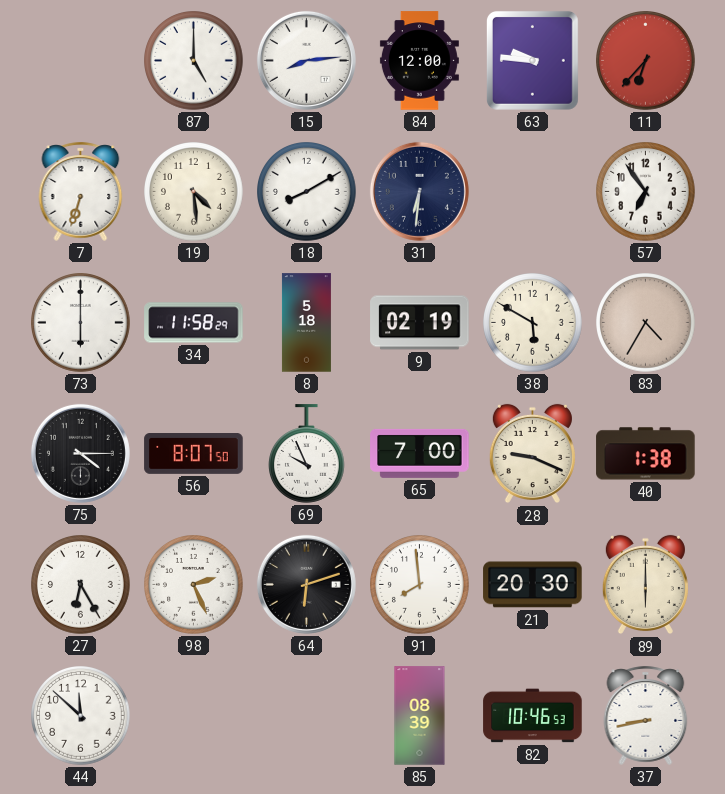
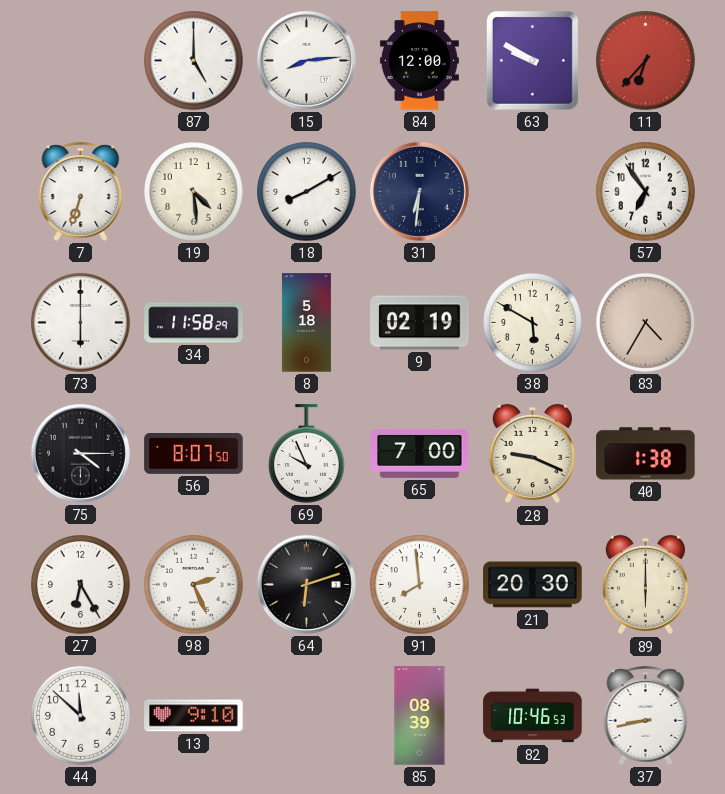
63: 9:46 -> 9:50
13: none -> 9:10
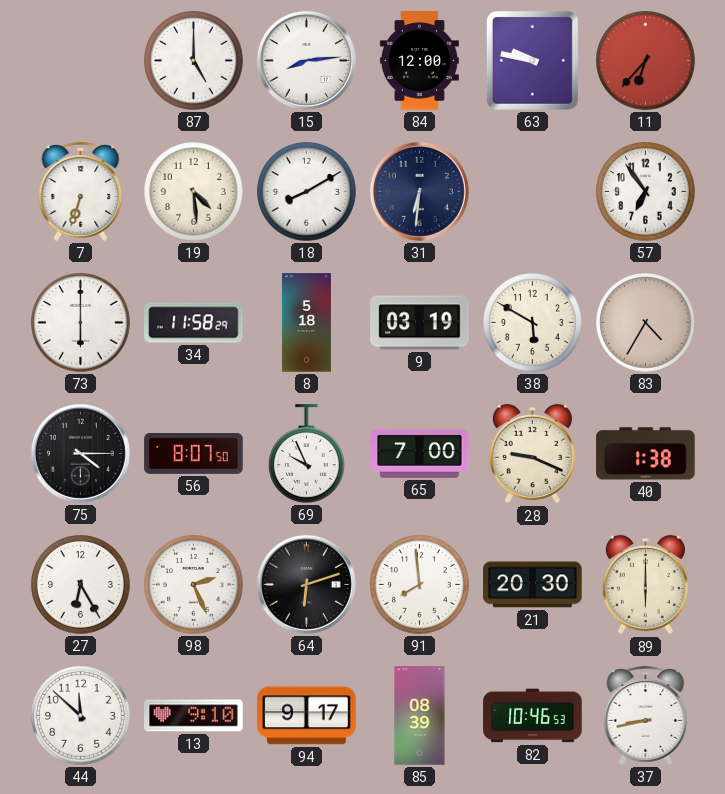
63: 9:50 -> 9:47
9: 02:19 -> 03:19
94: none -> 9:17
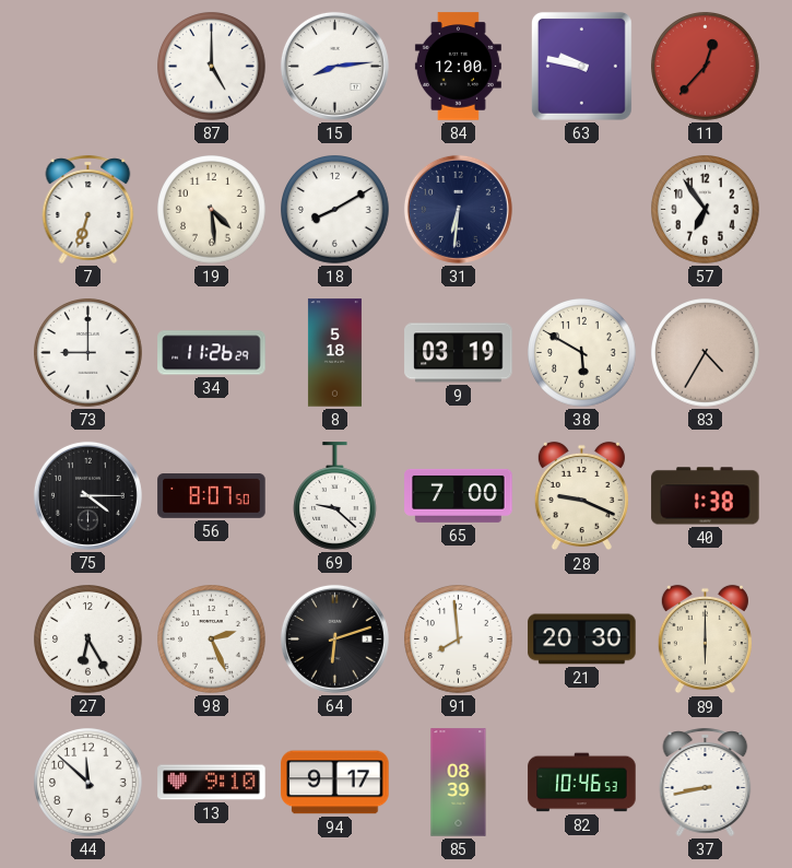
11: 6:37 -> 12:37
73: 6:00 -> 9:00
34: 11:58 -> 11:26
69: 9:56 -> 9:22
